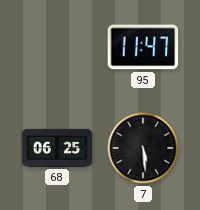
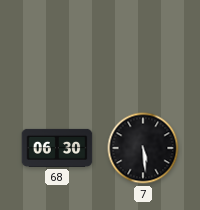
95: 11:47 -> none
68: 06:25 -> 06:30
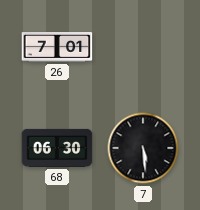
26: none -> 7:01
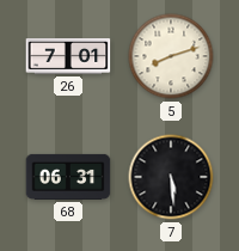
5: none -> 8:12
68: 06:30 -> 06:31
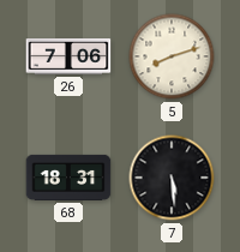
26: 7:01 -> 7:06
68: 06:31 -> 18:31
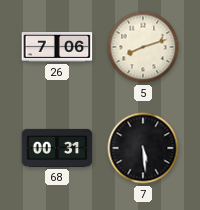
68: 18:31 -> 00:31
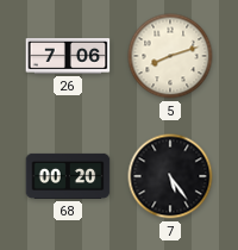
68: 00:31 -> 00:20
7: 5:29 -> 5:24
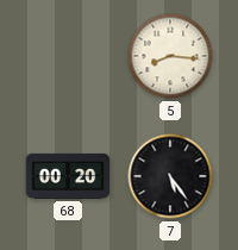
26: 7:06 -> none
5: 8:12 -> 8:16
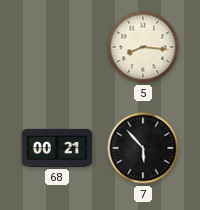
68: 00:20 -> 00:21
7: 5:24 -> 5:53
